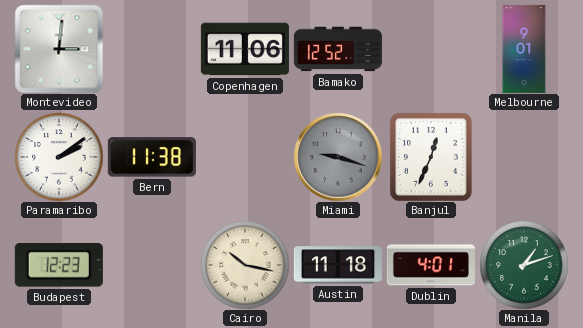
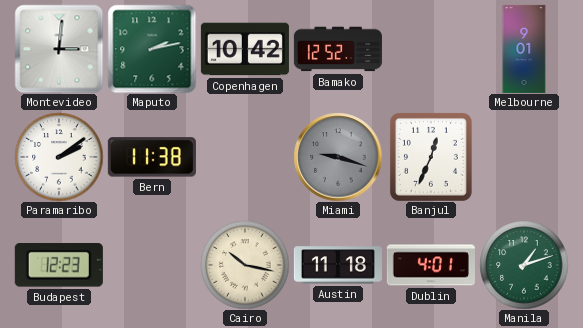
Maputo: none -> 2:13
Copenhagen: 11:06 -> 10:42
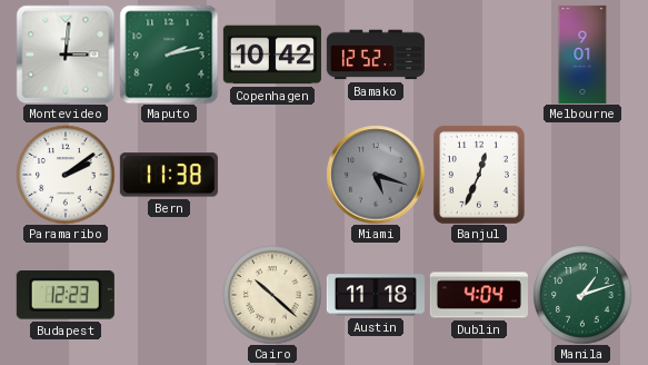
Miami: 9:18 -> 5:18
Cairo: 10:17 -> 10:22
Dublin: 4:01 -> 4:04
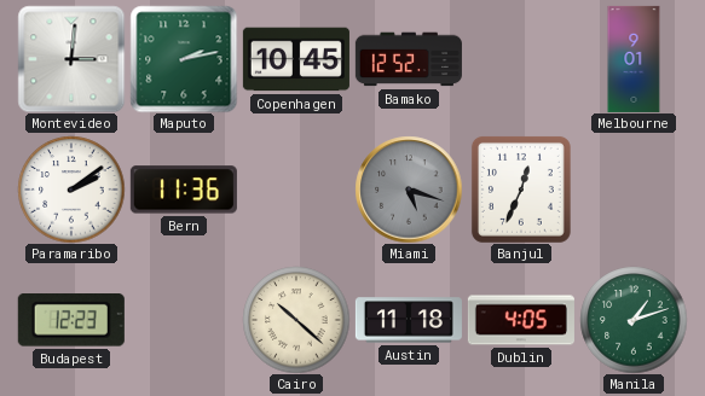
Copenhagen: 10:42 -> 10:45
Bern: 11:38 -> 11:36
Dublin: 4:04 -> 4:05
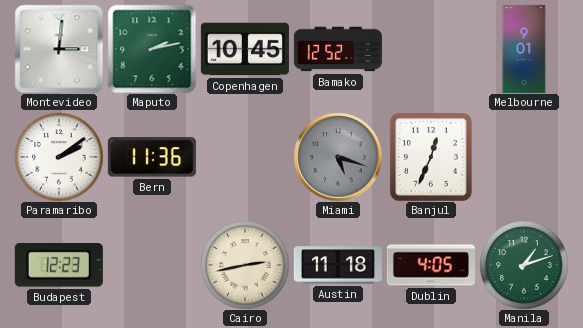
Cairo: 10:22 -> 2:43
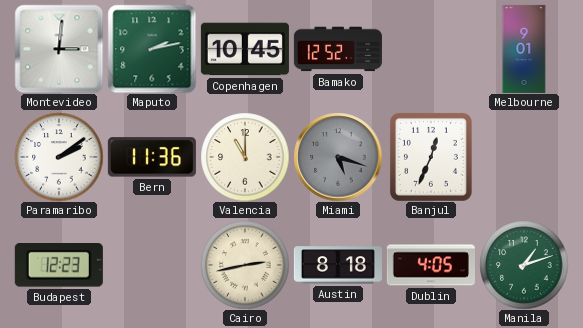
Valencia: none -> 11:00
Austin: 11:18 -> 8:18
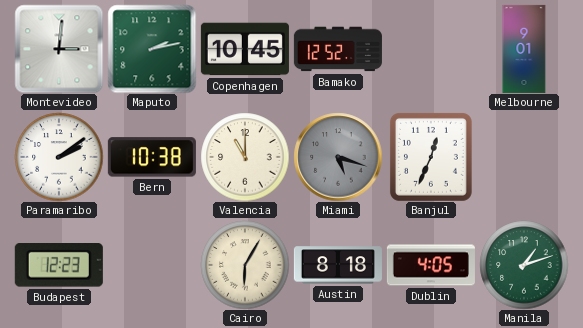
Bern: 11:36 -> 10:38
Cairo: 2:43 -> 6:05
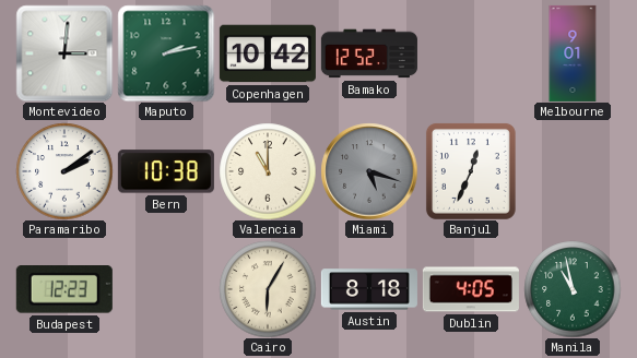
Copenhagen: 10:45 -> 10:42
Manila: 1:12 -> 10:58
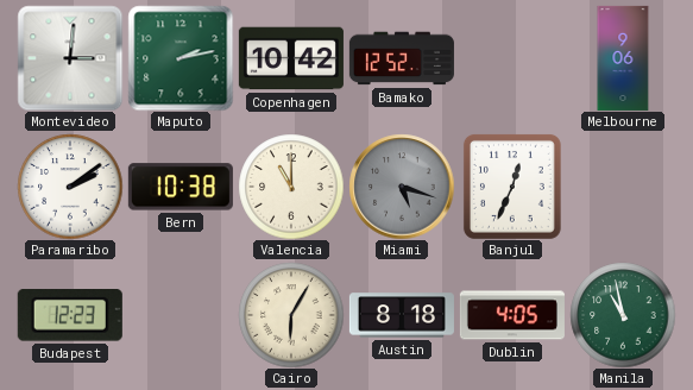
Melbourne: 9:01 -> 9:06
